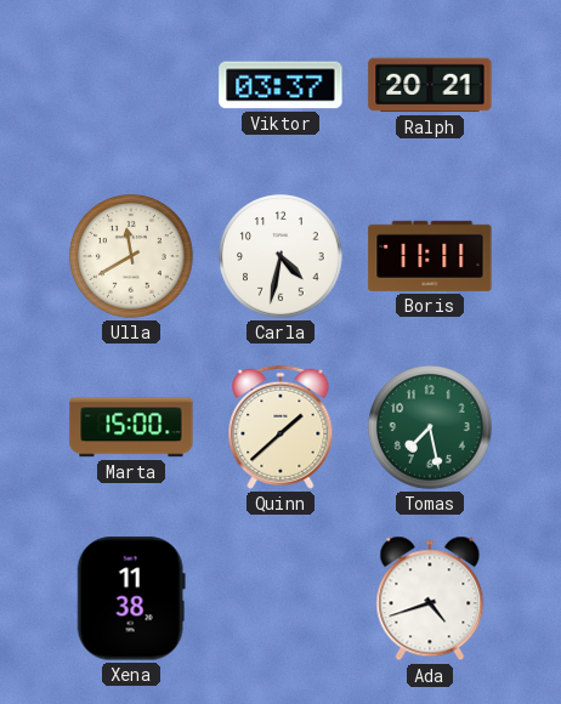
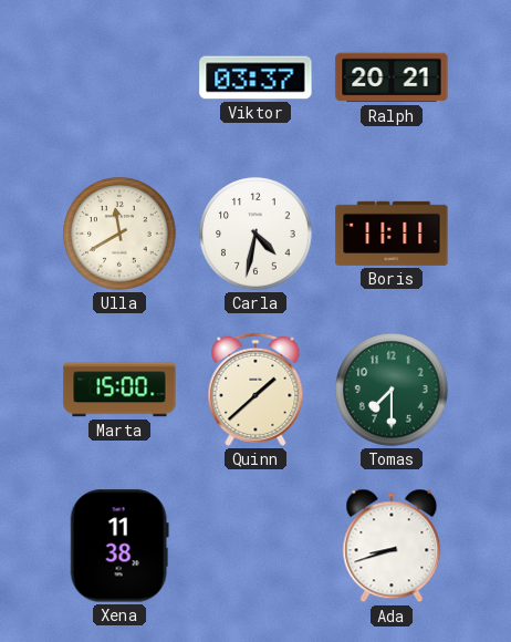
Tomas: 7:28 -> 7:30
Ada: 4:42 -> 8:42
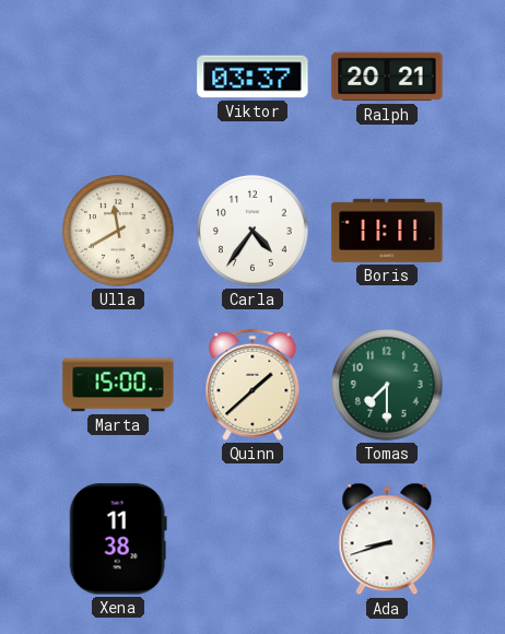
Carla: 4:32 -> 4:36
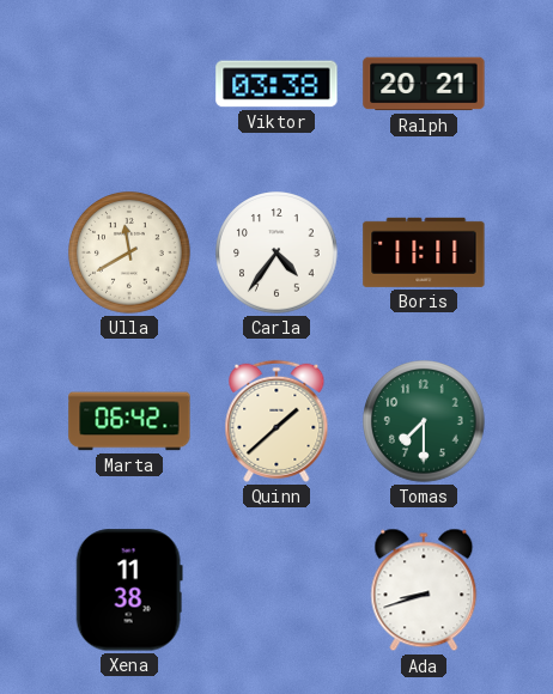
Viktor: 03:37 -> 03:38
Marta: 15:00 -> 06:42
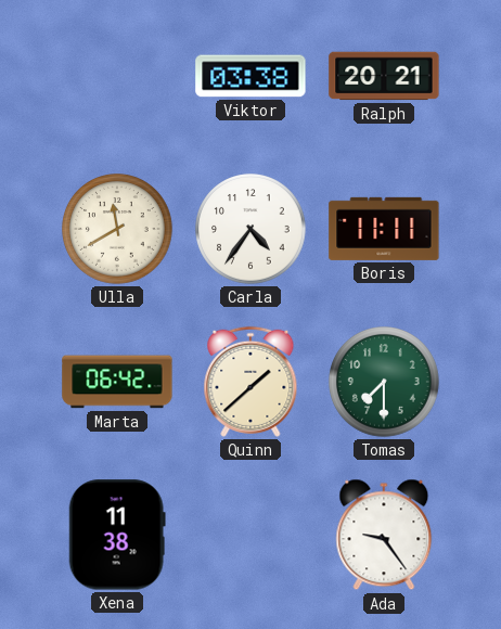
Ada: 8:42 -> 9:24
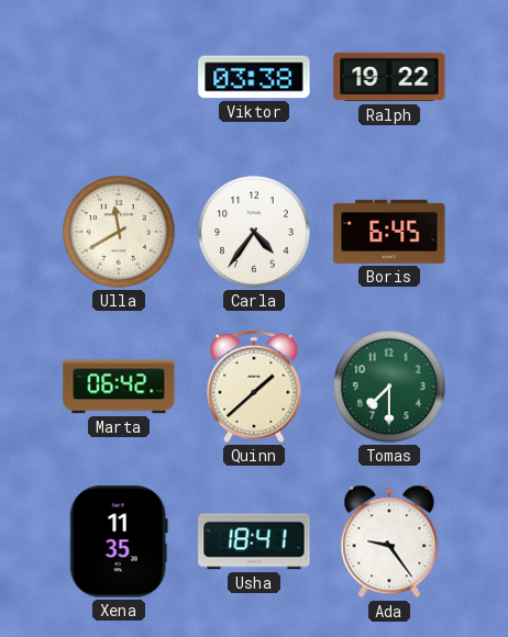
Ralph: 20:21 -> 19:22
Boris: 11:11 -> 6:45
Xena: 11:38 -> 11:35
Usha: none -> 18:41
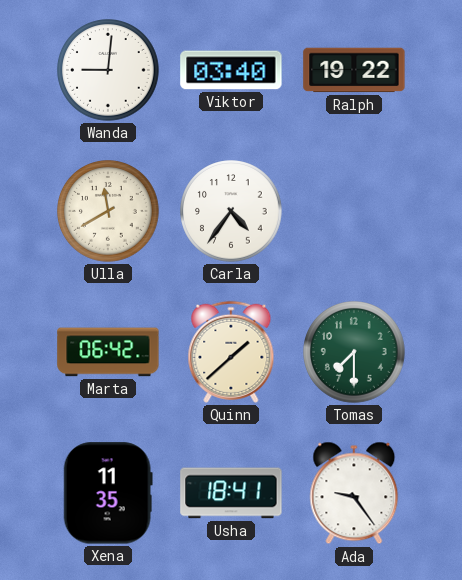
Wanda: none -> 9:01
Viktor: 03:38 -> 03:40
Boris: 6:45 -> none
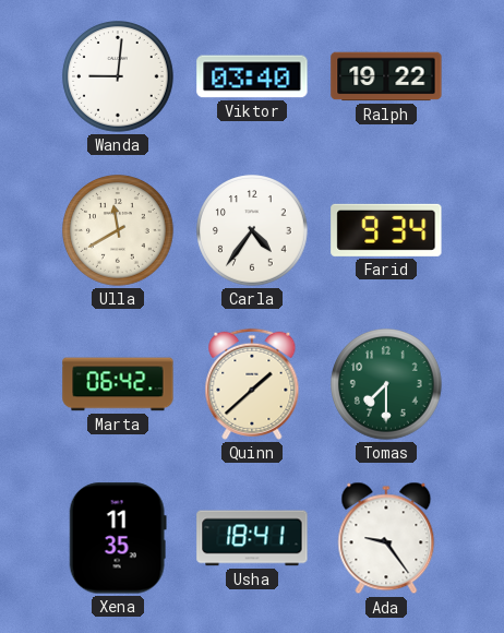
Farid: none -> 9:34
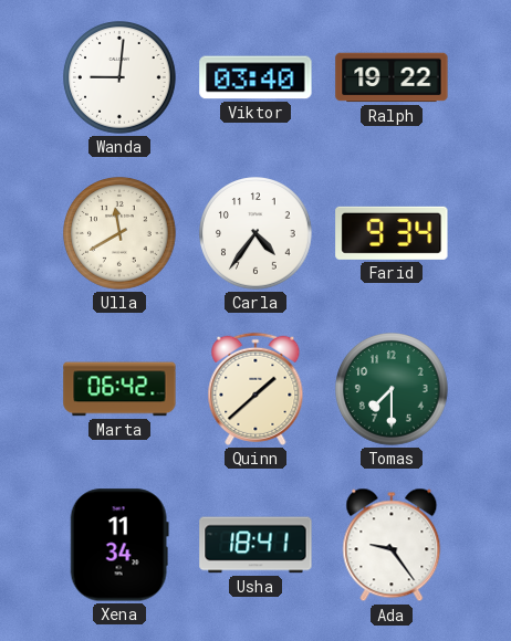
Xena: 11:35 -> 11:34
